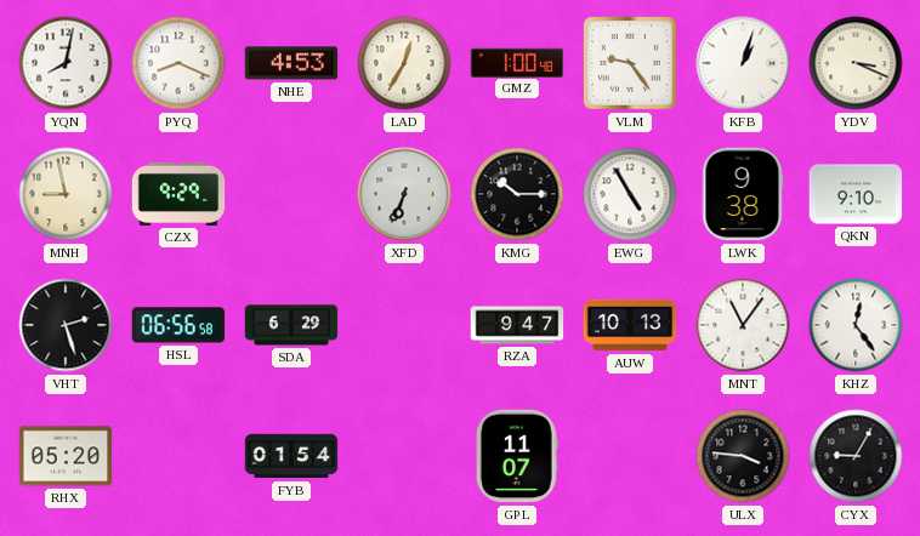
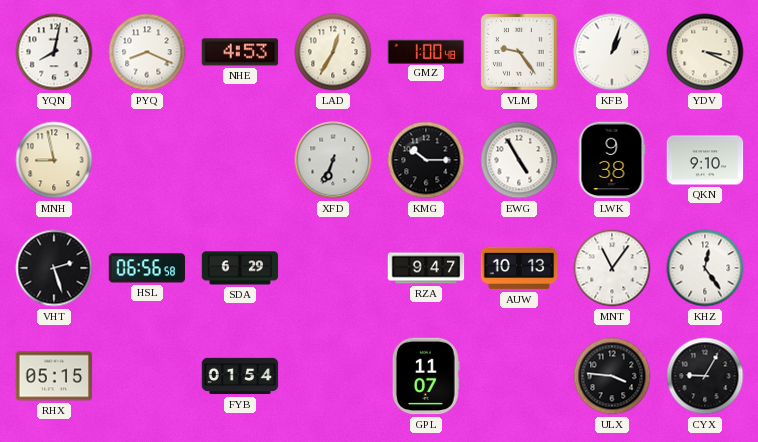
CZX: 9:29 -> none
RHX: 05:20 -> 05:15
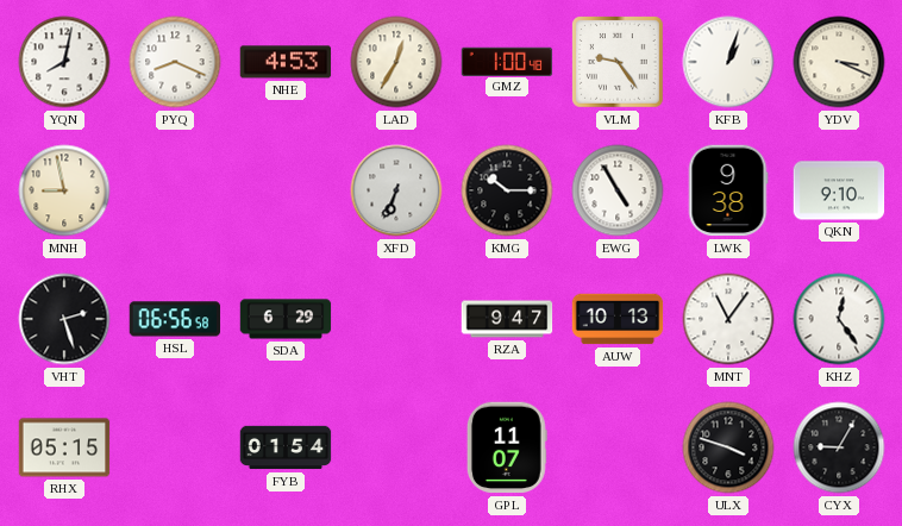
ULX: 3:46 -> 3:48
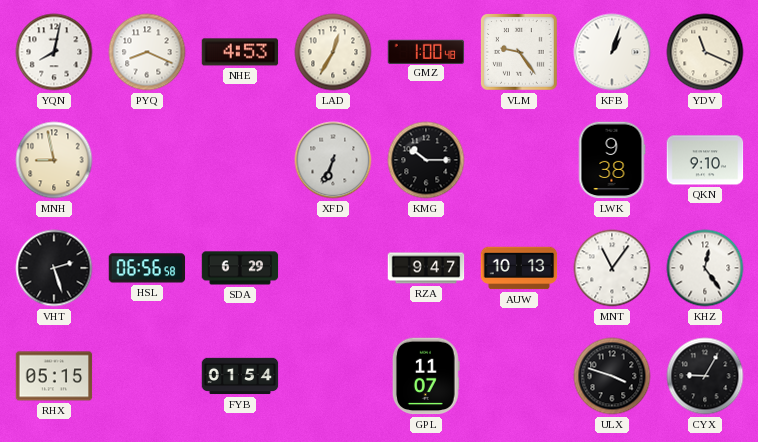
YDV: 3:19 -> 11:19
EWG: 4:55 -> none
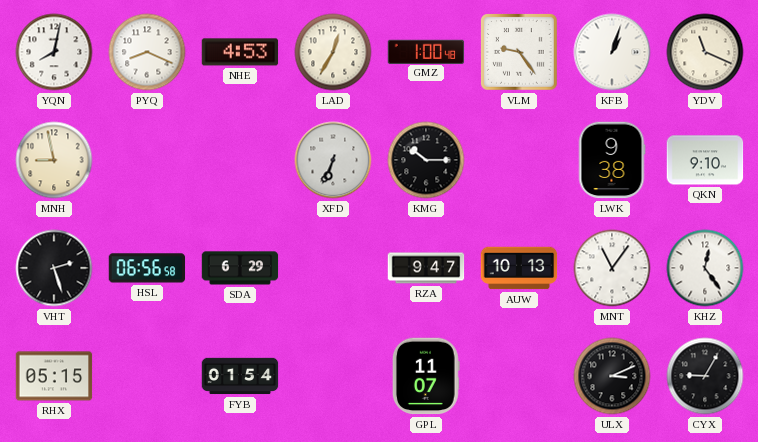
ULX: 3:48 -> 3:11
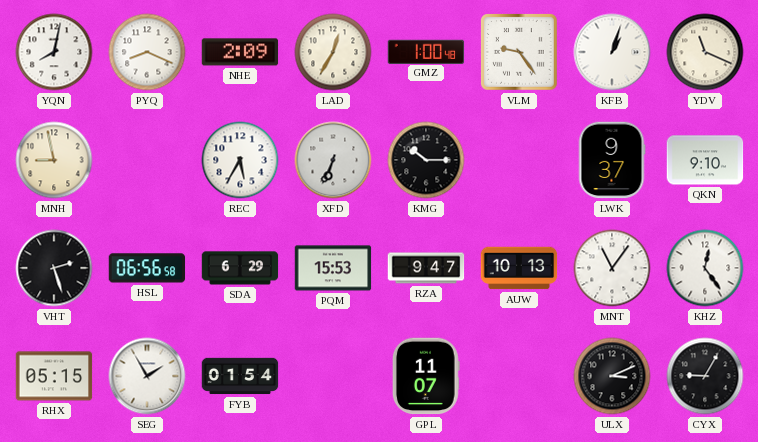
NHE: 4:53 -> 2:09
REC: none -> 5:35
LWK: 9:38 -> 9:37
PQM: none -> 15:53
SEG: none -> 1:55
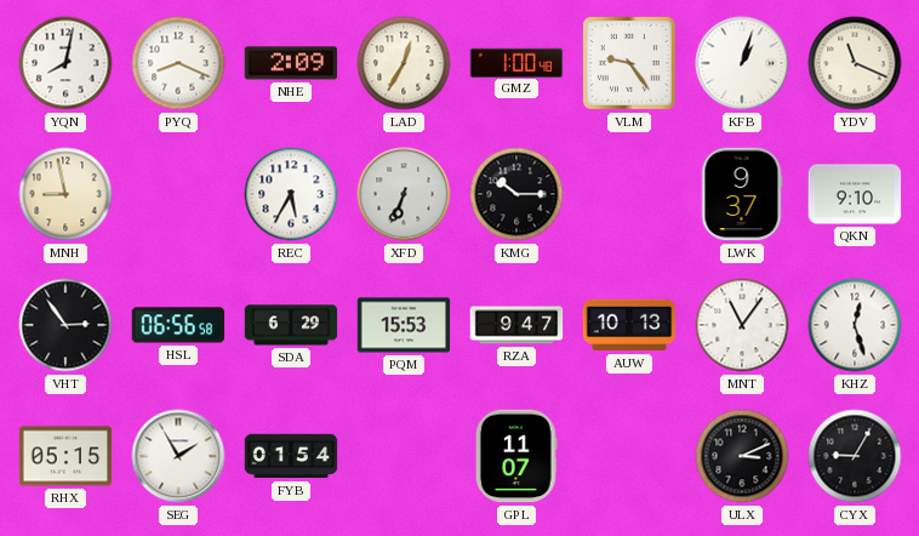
VHT: 2:27 -> 2:54
KHZ: 12:24 -> 12:27
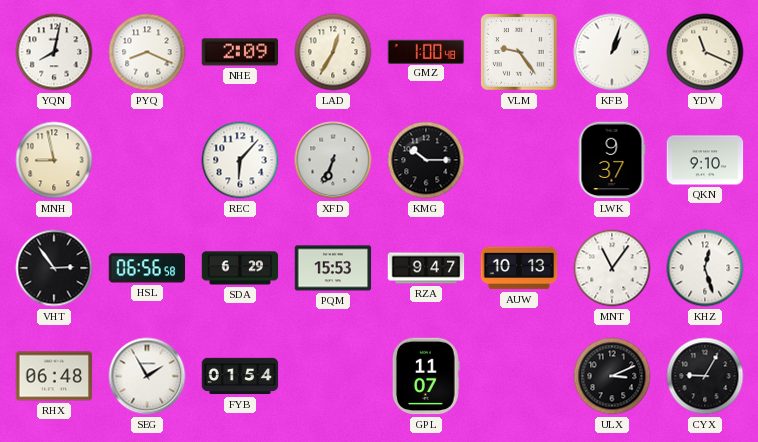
REC: 5:35 -> 6:07
RHX: 05:15 -> 06:48
